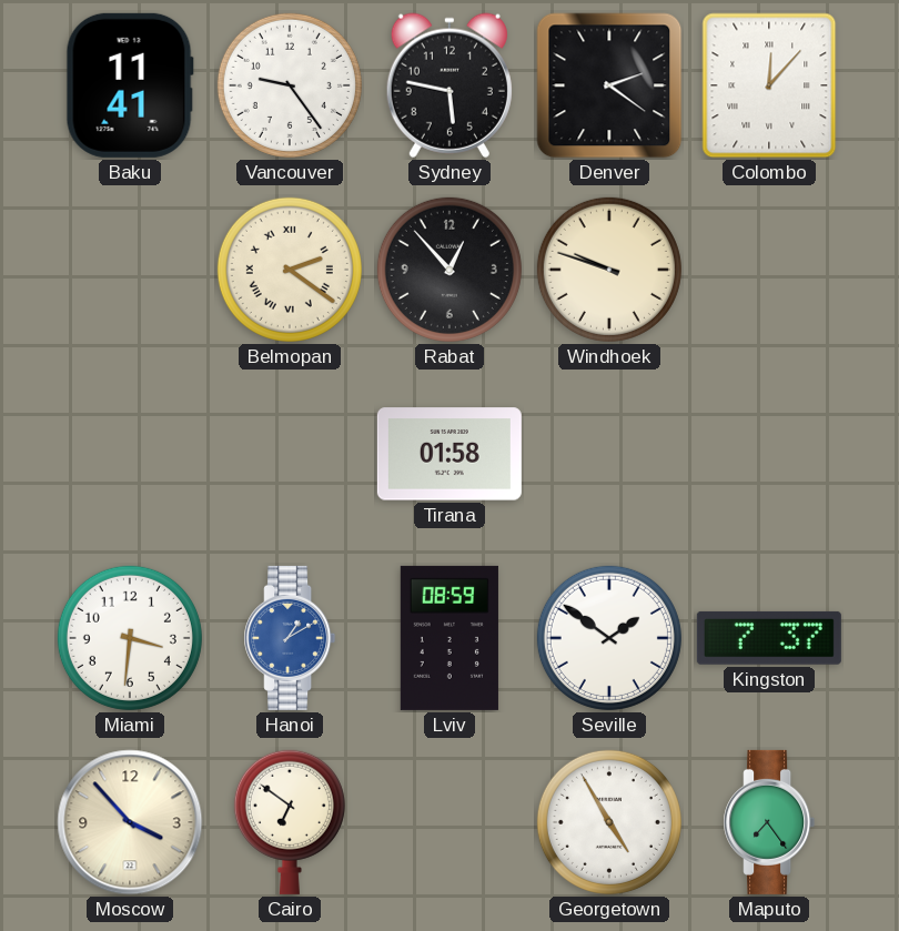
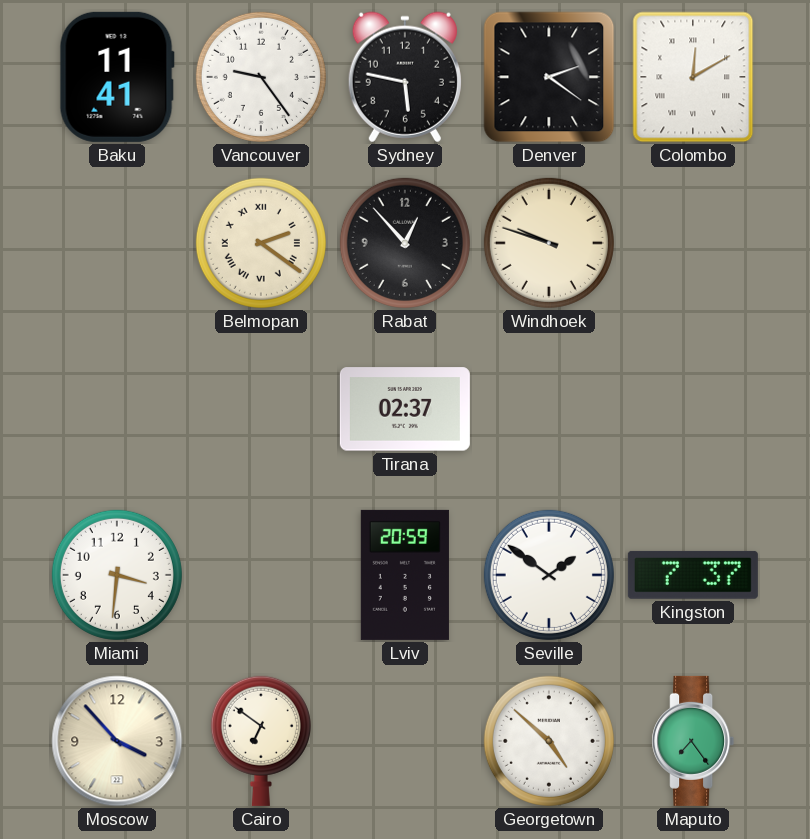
Colombo: 12:07 -> 12:10
Tirana: 01:58 -> 02:37
Hanoi: 1:10 -> none
Lviv: 08:59 -> 20:59
Georgetown: 4:55 -> 4:52
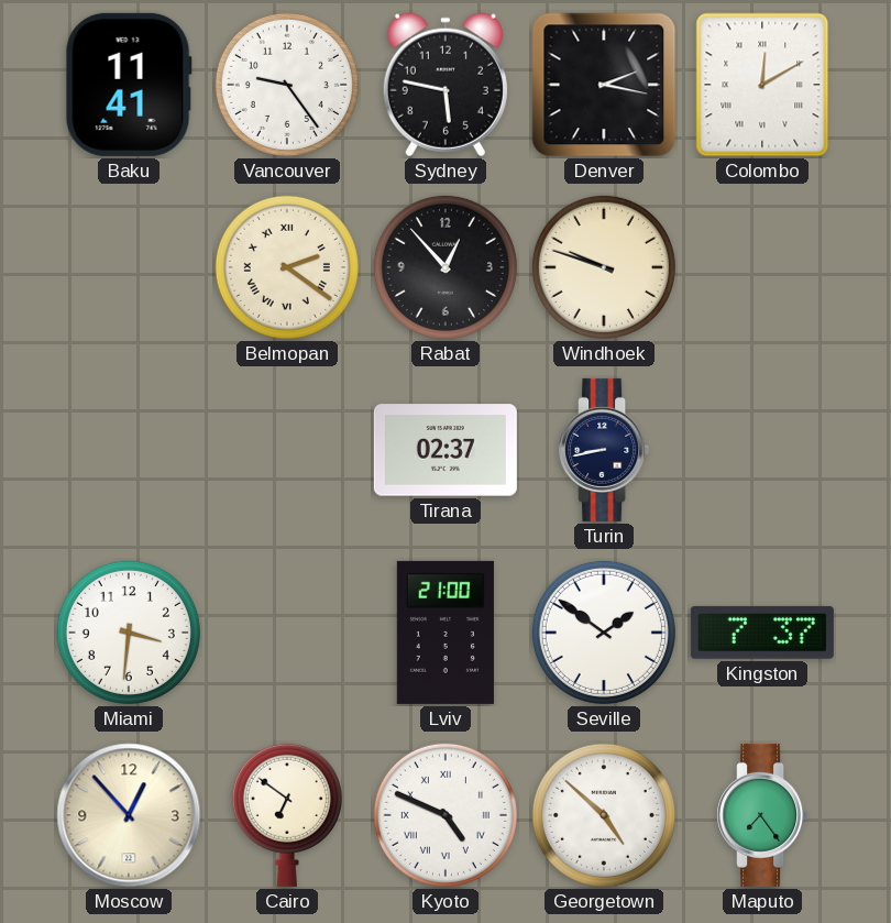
Denver: 2:21 -> 2:17
Turin: none -> 8:43
Lviv: 20:59 -> 21:00
Moscow: 3:53 -> 12:53
Kyoto: none -> 4:49
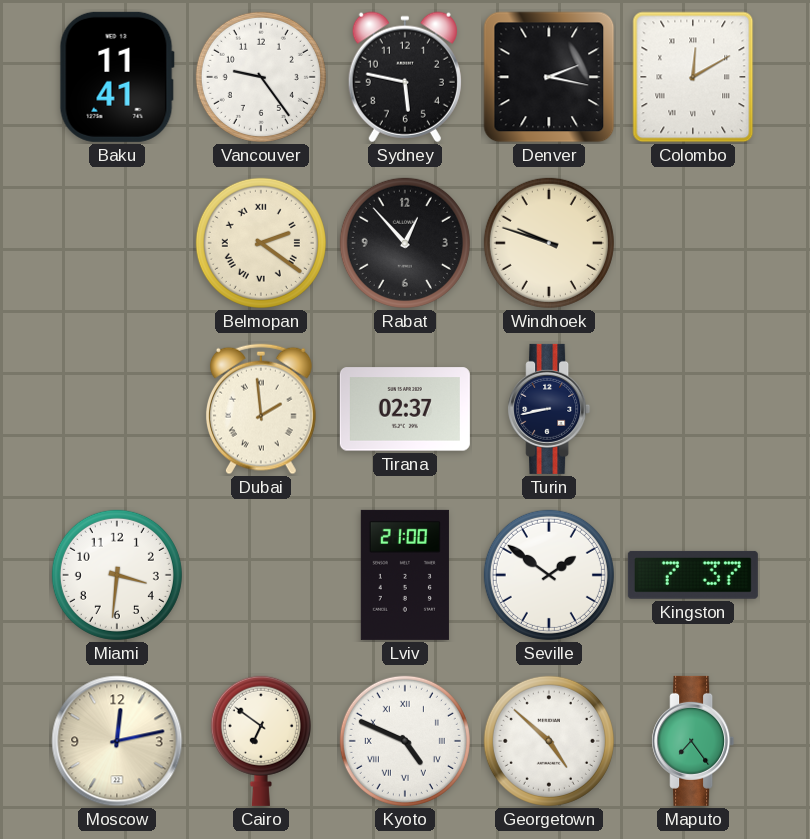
Dubai: none -> 1:59
Moscow: 12:53 -> 12:13
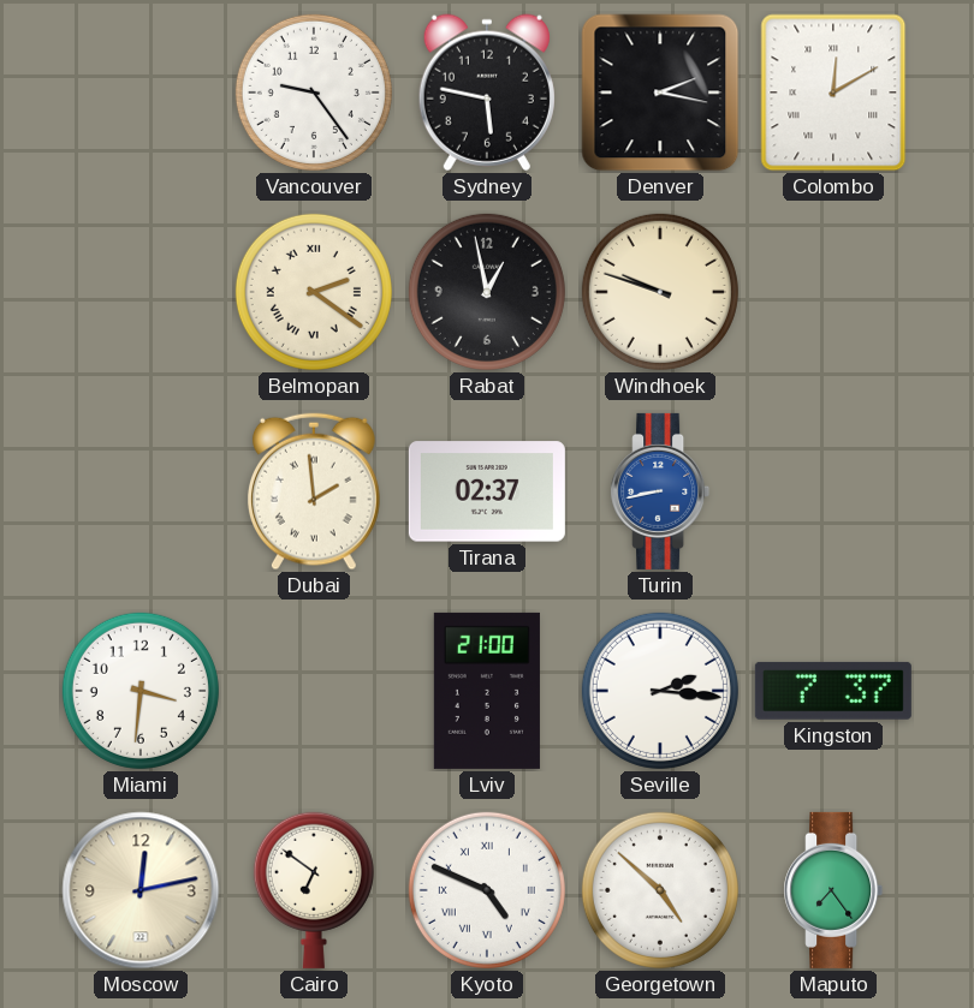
Baku: 11:41 -> none
Rabat: 12:53 -> 12:58
Turin dial: navy -> blue
Seville: 1:51 -> 2:16
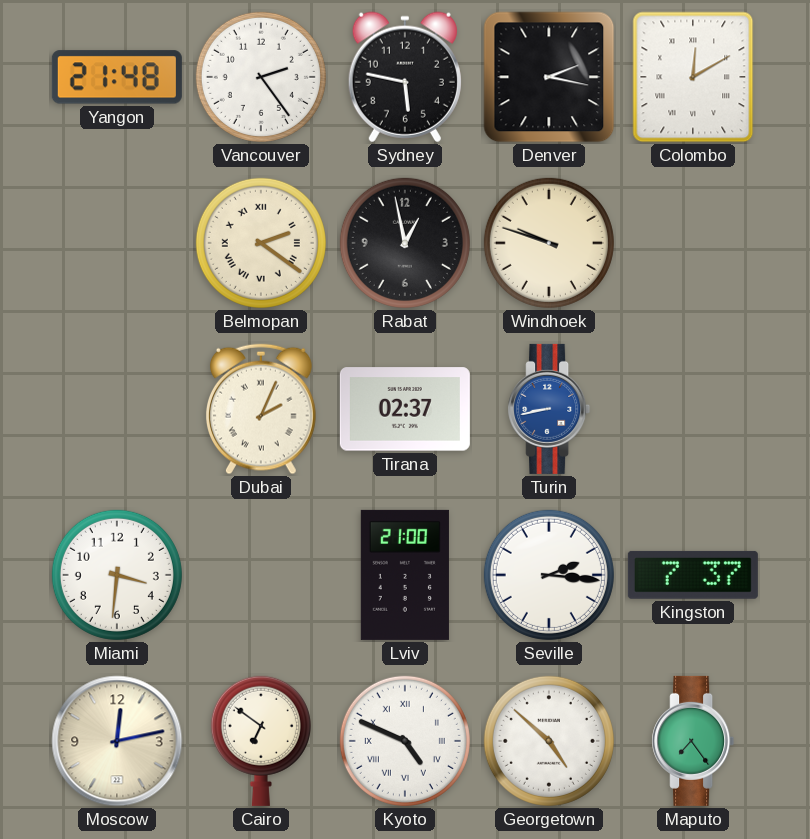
Yangon: none -> 21:48
Vancouver: 9:24 -> 2:24
Dubai: 1:59 -> 2:04
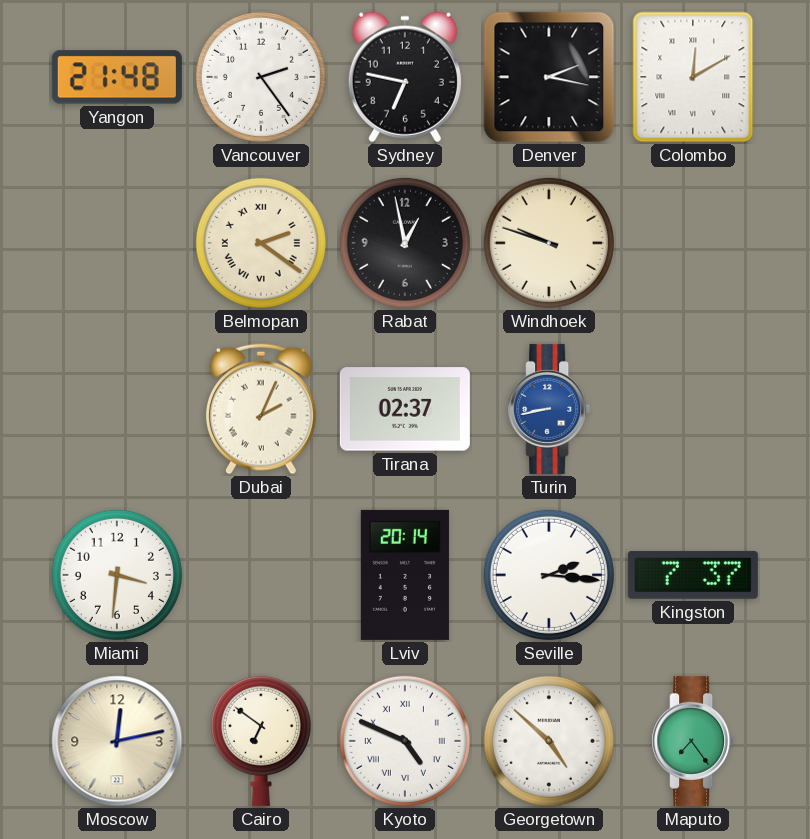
Sydney: 5:47 -> 6:47
Lviv: 21:00 -> 20:14
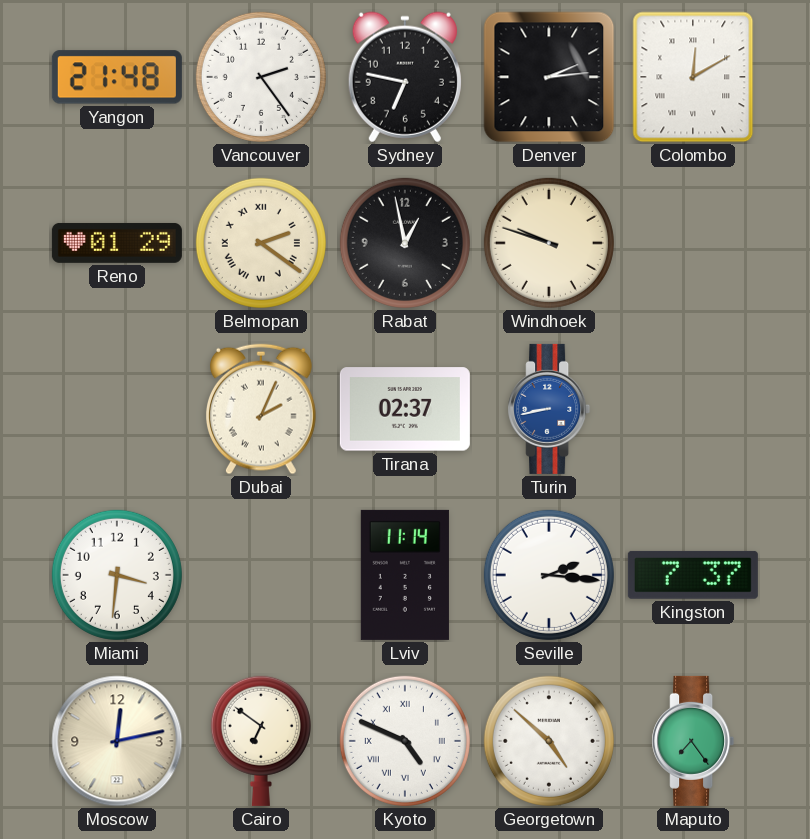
Denver: 2:17 -> 2:14
Reno: none -> 01:29
Lviv: 20:14 -> 11:14
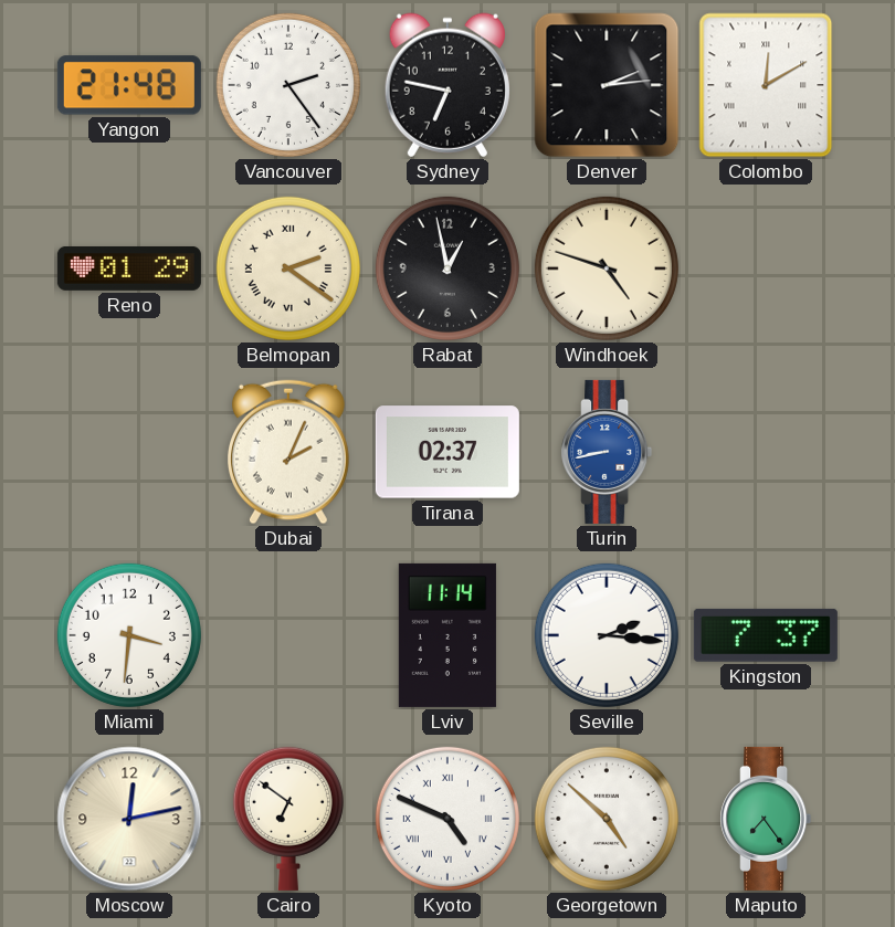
Windhoek: 9:48 -> 4:48
